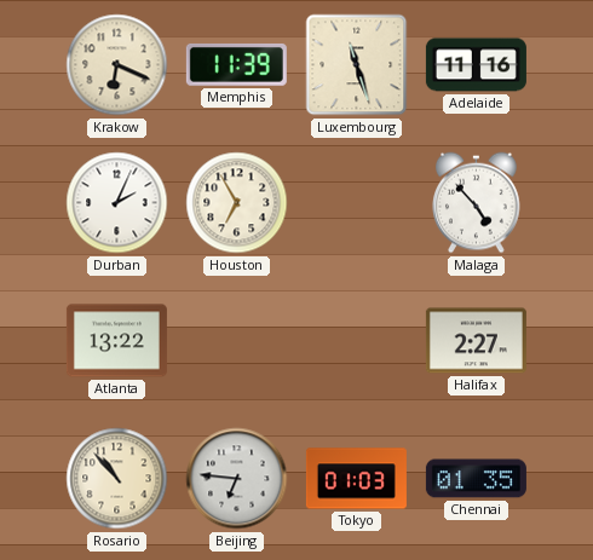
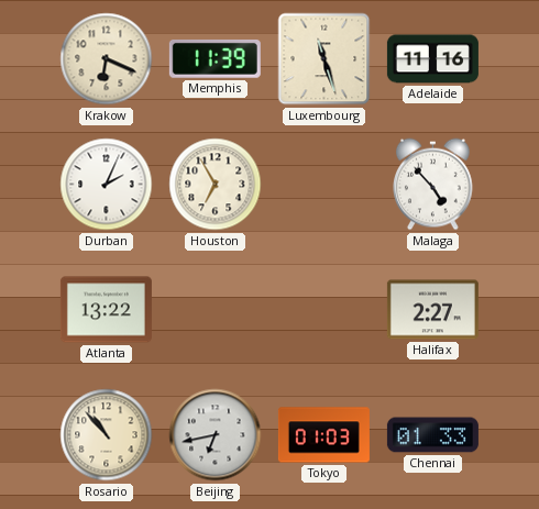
Beijing: 6:46 -> 6:43
Chennai: 01:35 -> 01:33
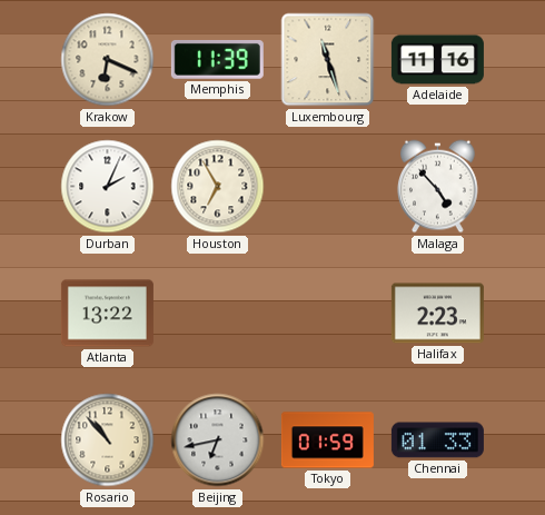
Halifax: 2:27 -> 2:23
Tokyo: 01:03 -> 01:59
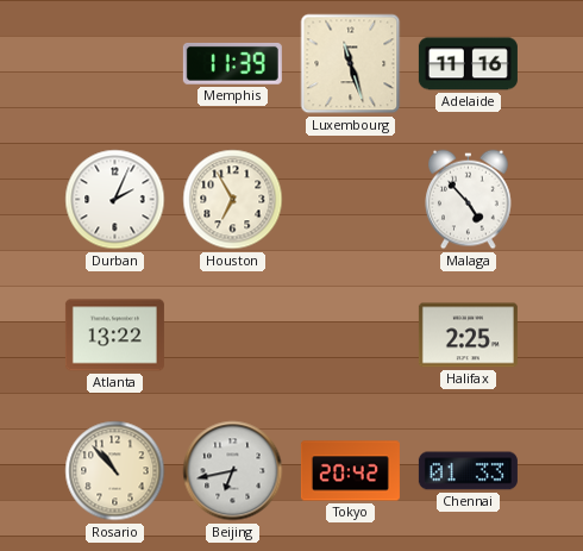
Krakow: 6:19 -> none
Halifax: 2:23 -> 2:25
Tokyo: 01:59 -> 20:42
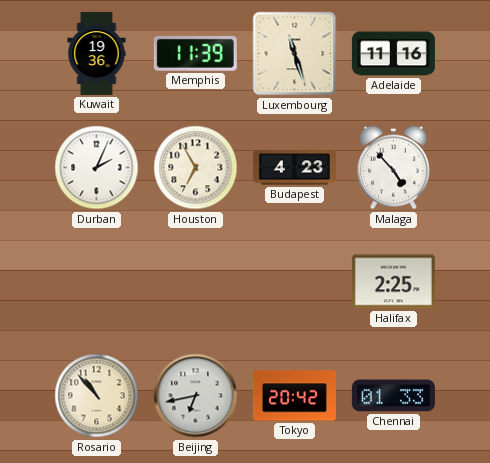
Kuwait: none -> 19:36
Budapest: none -> 4:23
Atlanta: 13:22 -> none
